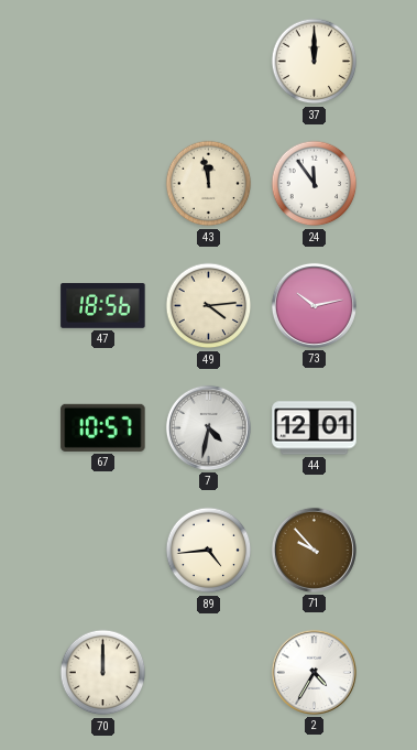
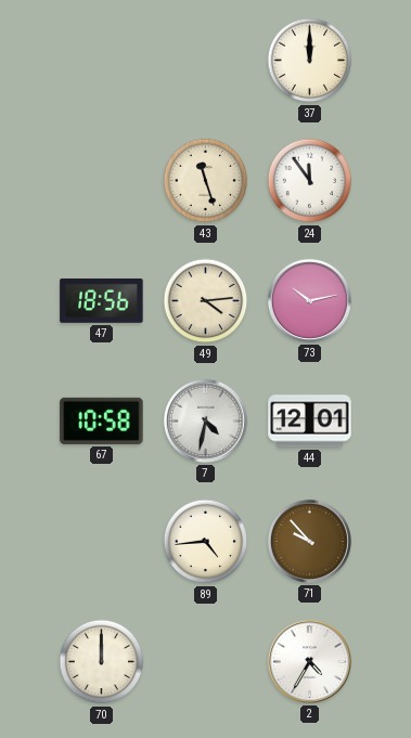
43: 11:58 -> 11:27
67: 10:57 -> 10:58
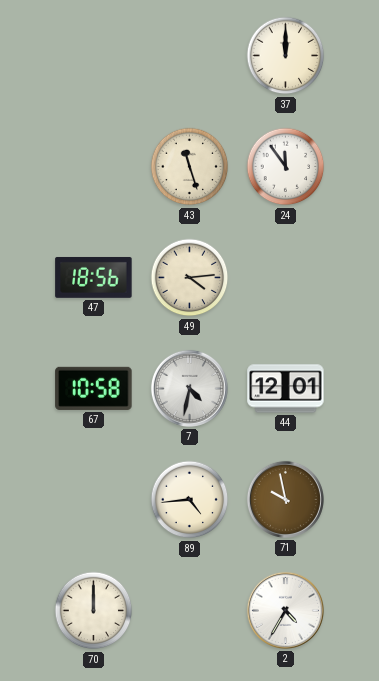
73: 10:13 -> none
71: 9:53 -> 9:58
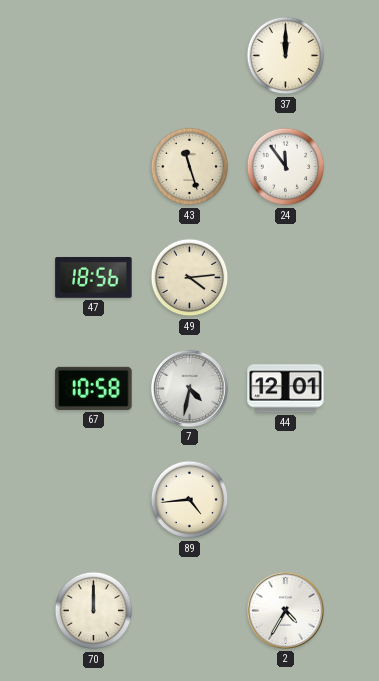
71: 9:58 -> none
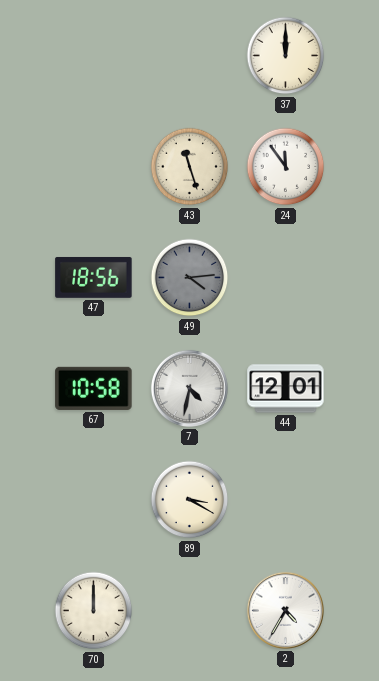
49 dial: cream -> grey
89: 4:44 -> 3:20
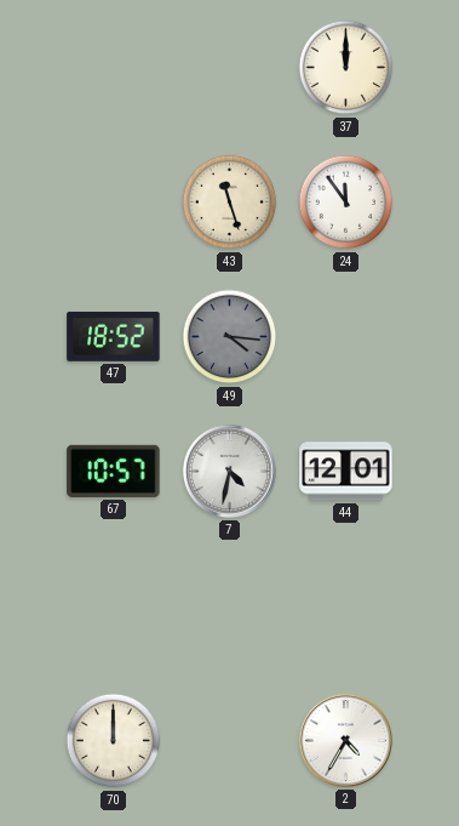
47: 18:56 -> 18:52
49: 4:14 -> 4:16
67: 10:58 -> 10:57
89: 3:20 -> none
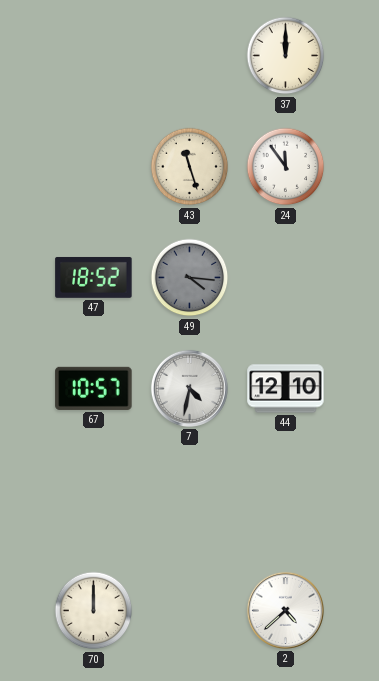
44: 12:01 -> 12:10
2: 4:35 -> 4:38
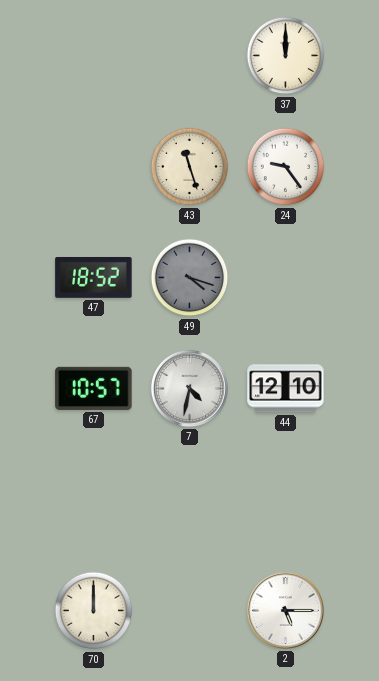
24: 11:54 -> 9:24
49: 4:16 -> 4:18
2: 4:38 -> 5:15
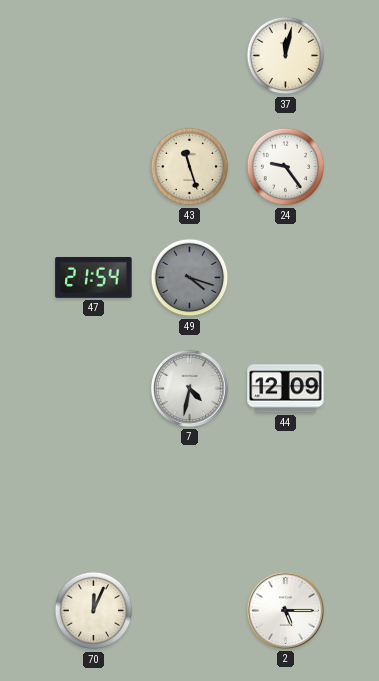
37: 12:00 -> 12:02
47: 18:52 -> 21:54
67: 10:57 -> none
44: 12:10 -> 12:09
70: 12:00 -> 12:04
